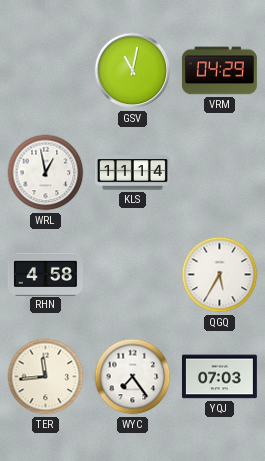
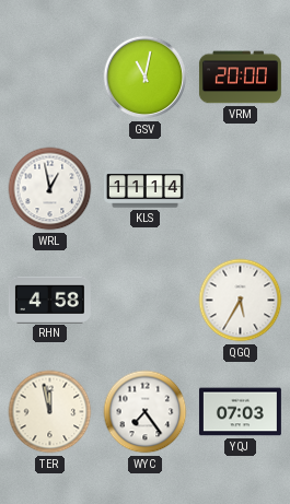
VRM: 04:29 -> 20:00
TER: 11:44 -> 11:58
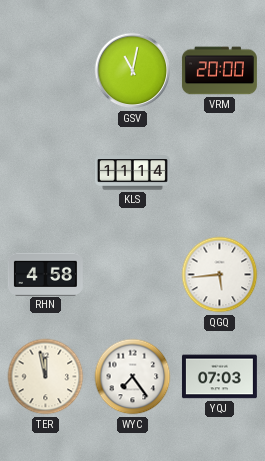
WRL: 12:58 -> none
QGQ: 5:35 -> 5:44
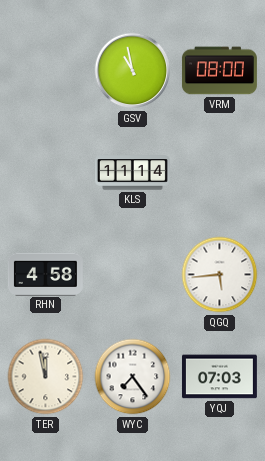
GSV: 11:02 -> 10:58
VRM: 20:00 -> 08:00
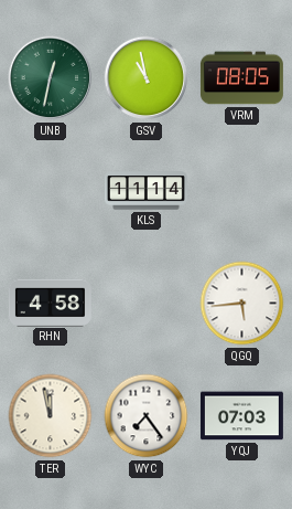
UNB: none -> 12:32
VRM: 08:00 -> 08:05
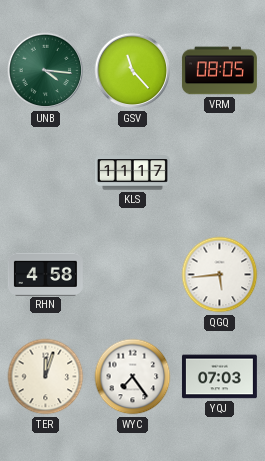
UNB: 12:32 -> 4:16
GSV: 10:58 -> 11:23
KLS: 11:14 -> 11:17
TER: 11:58 -> 12:03
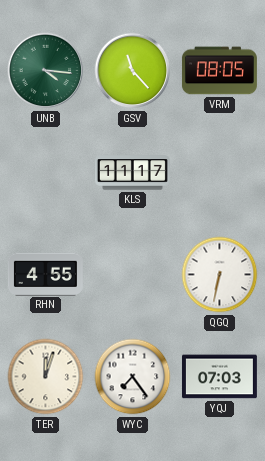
RHN: 4:58 -> 4:55
QGQ: 5:44 -> 6:32
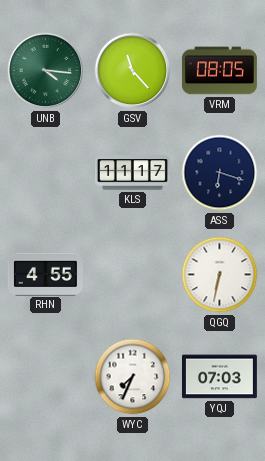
ASS: none -> 6:18
TER: 12:03 -> none
WYC: 7:24 -> 7:34
